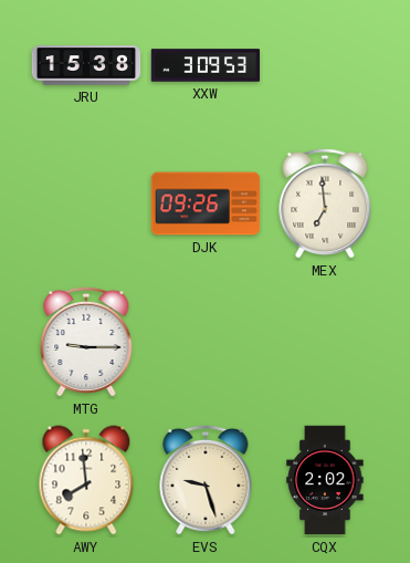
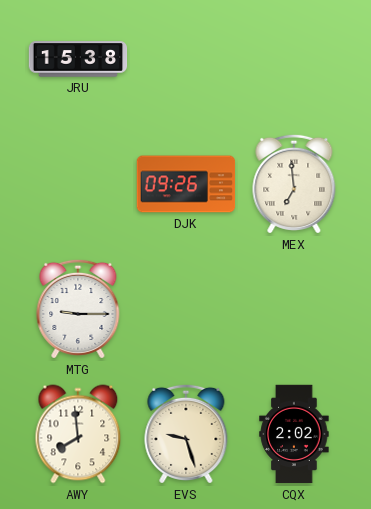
XXW: 3:09 -> none
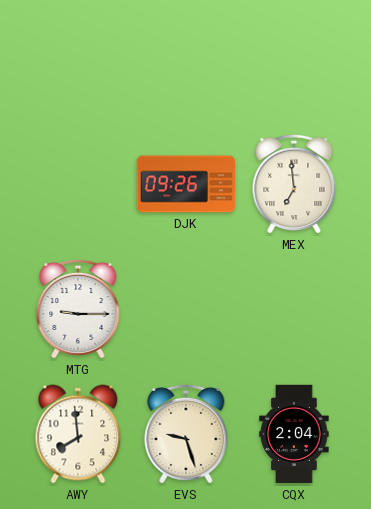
JRU: 15:38 -> none
CQX: 2:02 -> 2:04
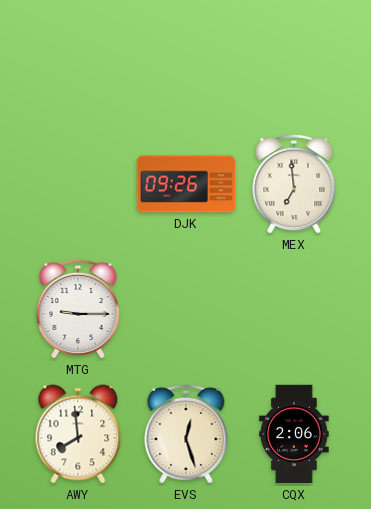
EVS: 9:27 -> 12:27
CQX: 2:04 -> 2:06
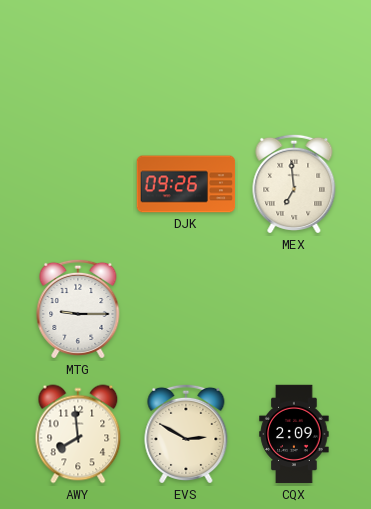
EVS: 12:27 -> 2:50
CQX: 2:06 -> 2:09
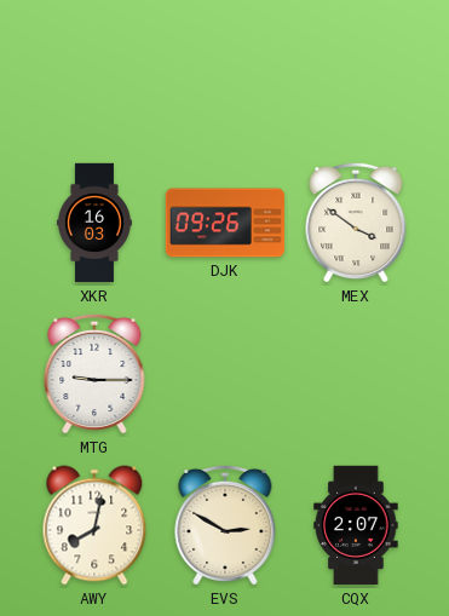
XKR: none -> 16:03
MEX: 6:59 -> 3:51
AWY: 7:59 -> 8:02
CQX: 2:09 -> 2:07
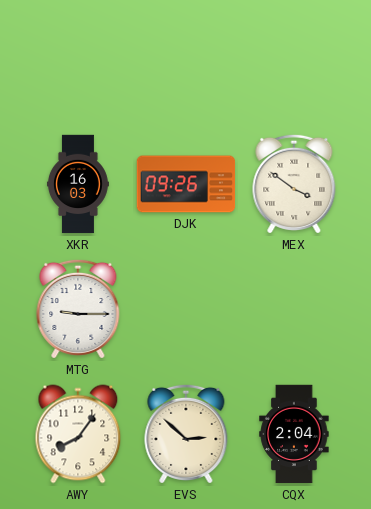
AWY: 8:02 -> 8:06
EVS: 2:50 -> 2:52
CQX: 2:07 -> 2:04
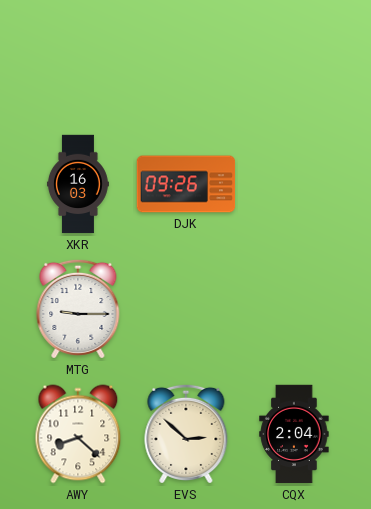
MEX: 3:51 -> none
AWY: 8:06 -> 8:22
